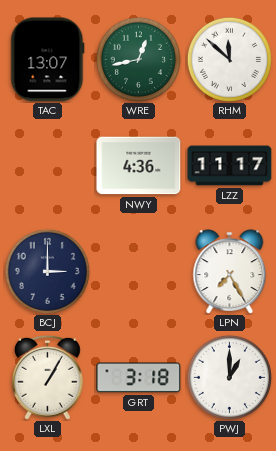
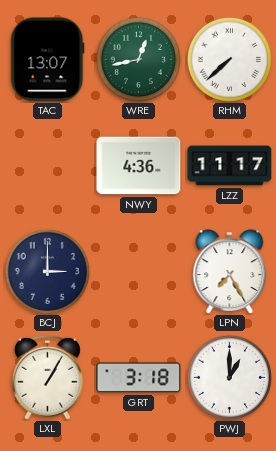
RHM: 11:52 -> 7:38
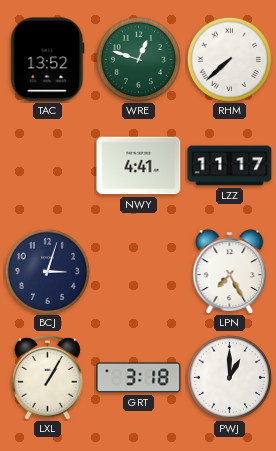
TAC: 13:07 -> 13:52
WRE: 12:43 -> 12:48
NWY: 4:36 -> 4:41
BCJ: 3:00 -> 3:03
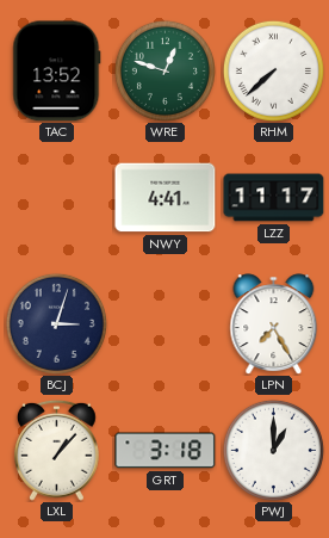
LXL: 1:05 -> 1:07
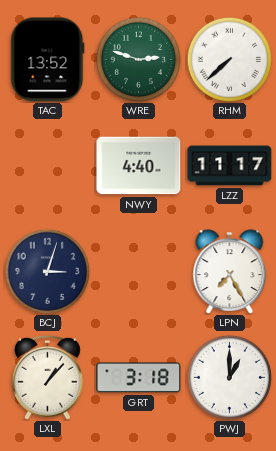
WRE: 12:48 -> 2:48
NWY: 4:41 -> 4:40
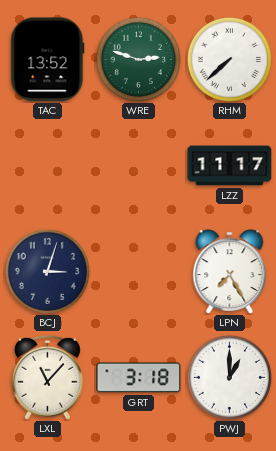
NWY: 4:40 -> none
LXL: 1:07 -> 11:07
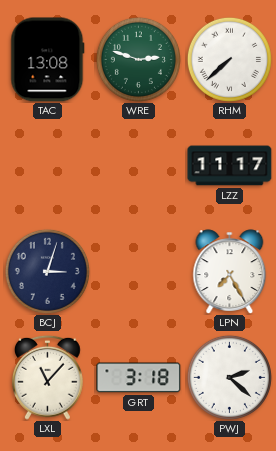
TAC: 13:52 -> 13:08
PWJ: 1:00 -> 2:22
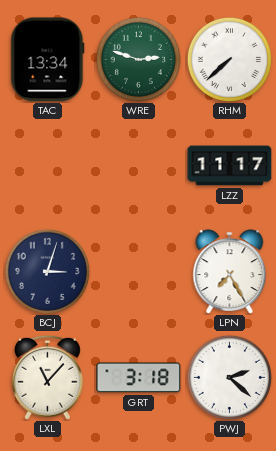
TAC: 13:08 -> 13:34
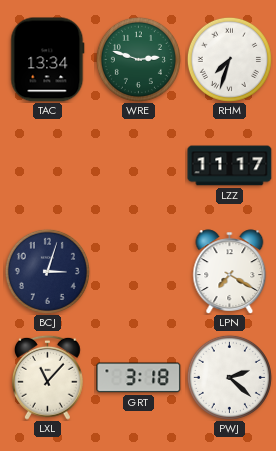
RHM: 7:38 -> 7:33
LPN: 7:25 -> 7:20
